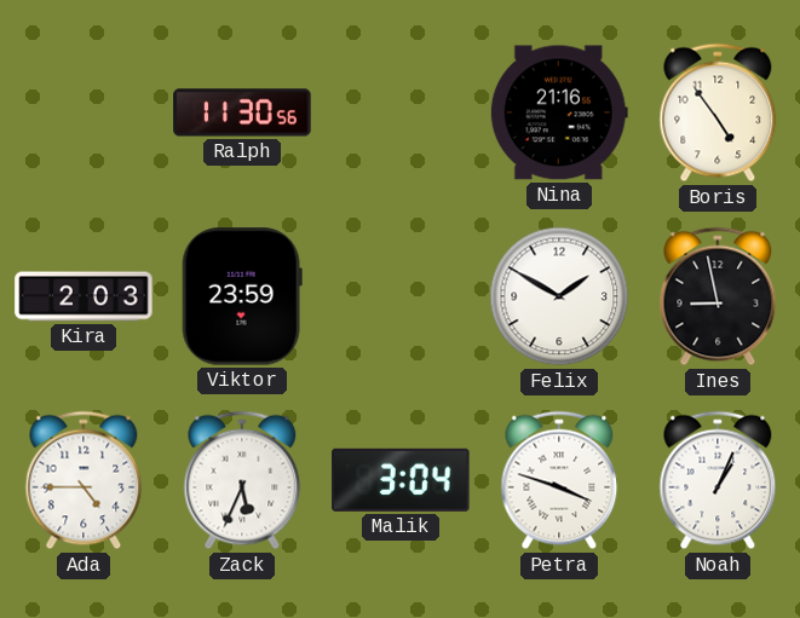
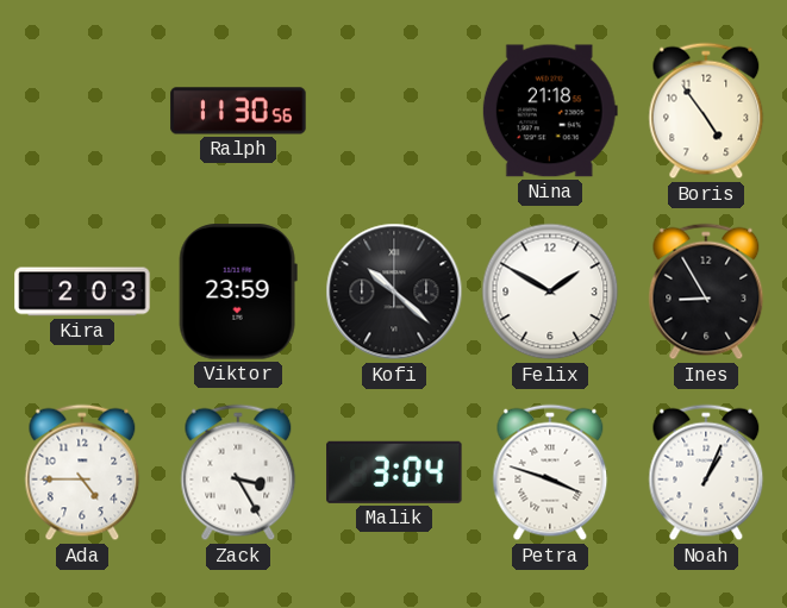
Nina: 21:16 -> 21:18
Kofi: none -> 10:22
Ines: 8:58 -> 8:55
Zack: 5:34 -> 3:25
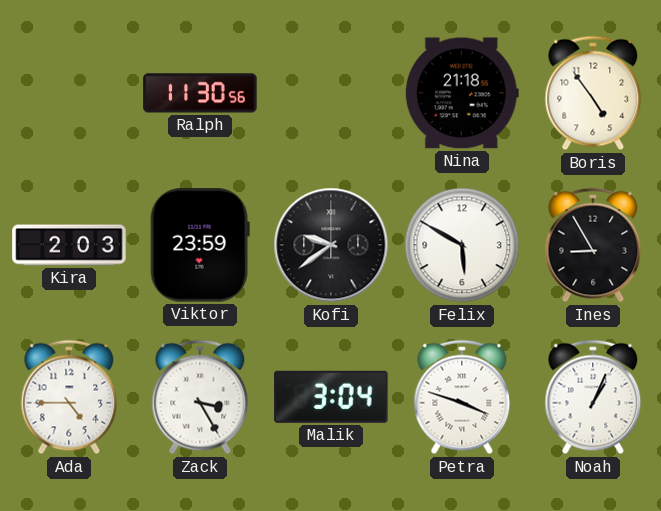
Kofi: 10:22 -> 9:39
Felix: 1:50 -> 5:50
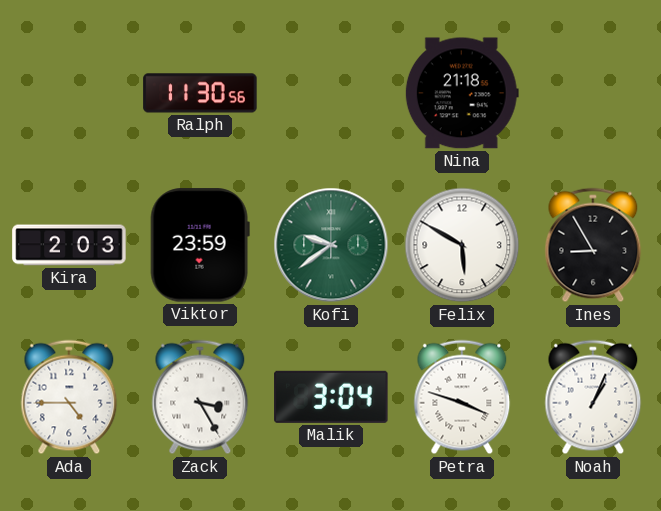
Boris: 4:54 -> none
Kofi dial: black -> green
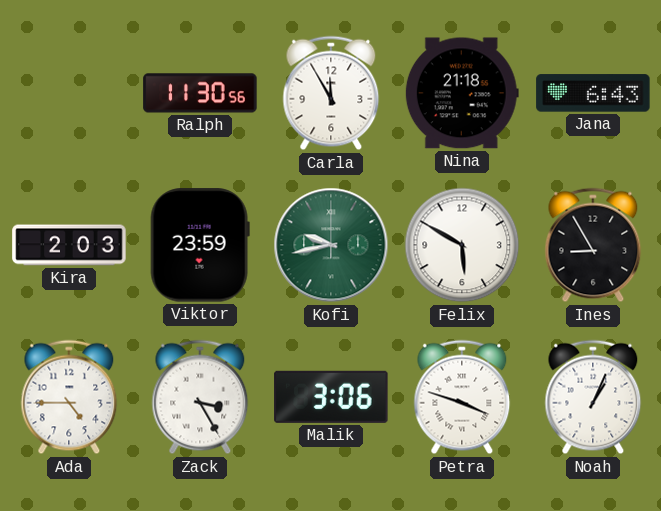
Carla: none -> 11:55
Jana: none -> 6:43
Kofi: 9:39 -> 9:43
Malik: 3:04 -> 3:06
